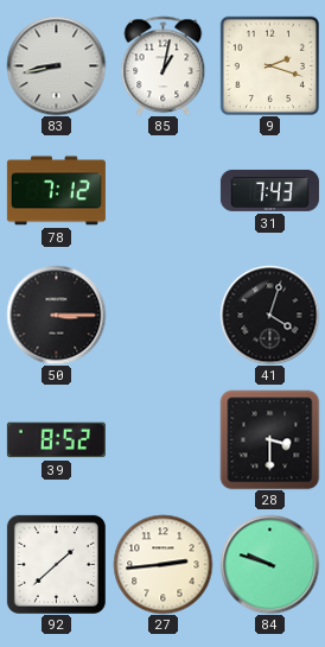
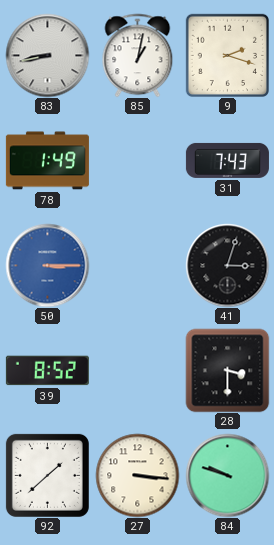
78: 7:12 -> 1:49
50 dial: black -> blue
41: 4:03 -> 3:03
27: 2:44 -> 3:16
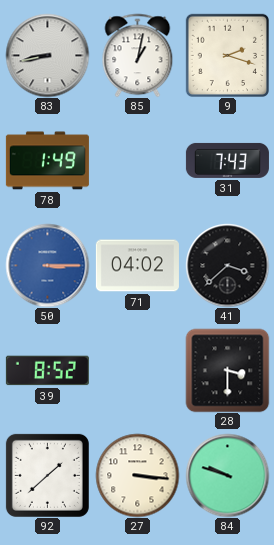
71: none -> 04:02
41: 3:03 -> 3:38
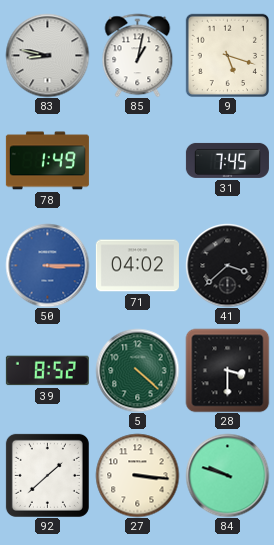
83: 8:43 -> 8:47
9: 2:18 -> 5:18
31: 7:43 -> 7:45
5: none -> 4:22
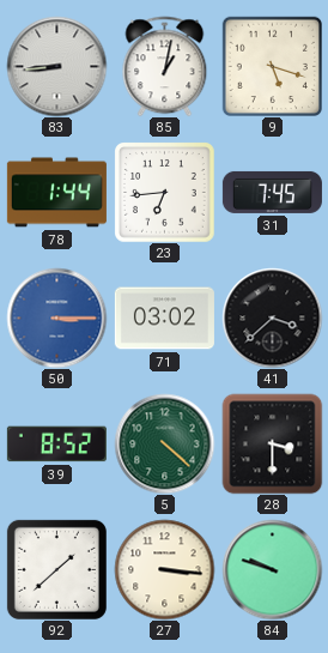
83: 8:47 -> 8:44
78: 1:49 -> 1:44
23: none -> 6:44
71: 04:02 -> 03:02
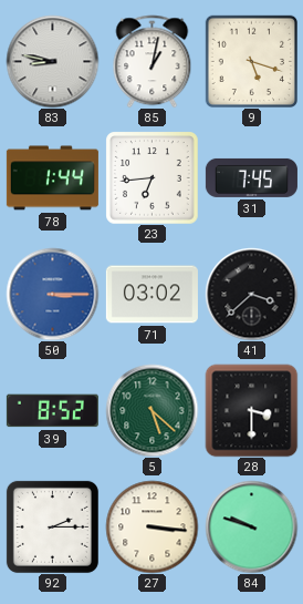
83: 8:44 -> 8:47
5: 4:22 -> 5:22
92: 1:38 -> 2:15
